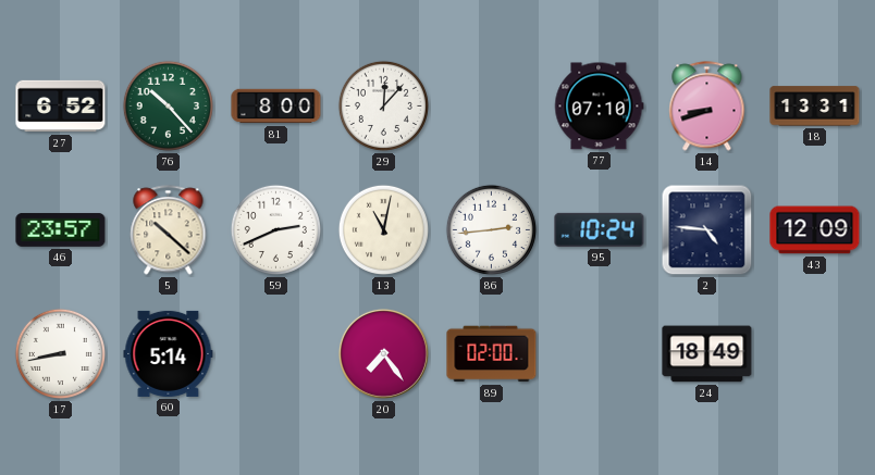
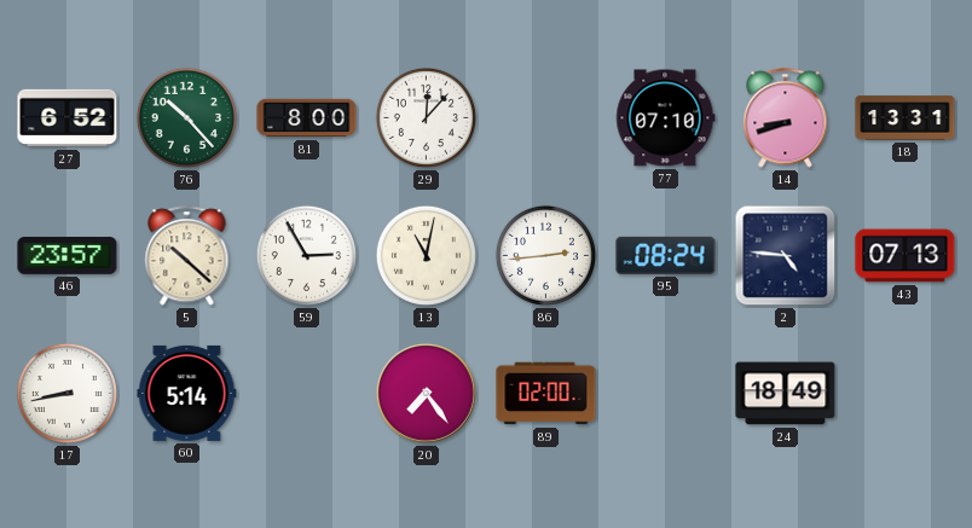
59: 2:41 -> 2:55
95: 10:24 -> 08:24
43: 12:09 -> 07:13
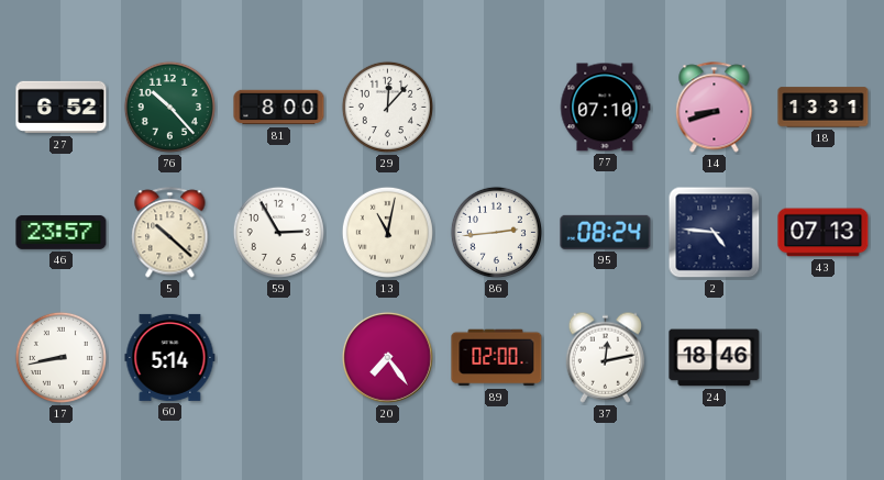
37: none -> 12:13
24: 18:49 -> 18:46
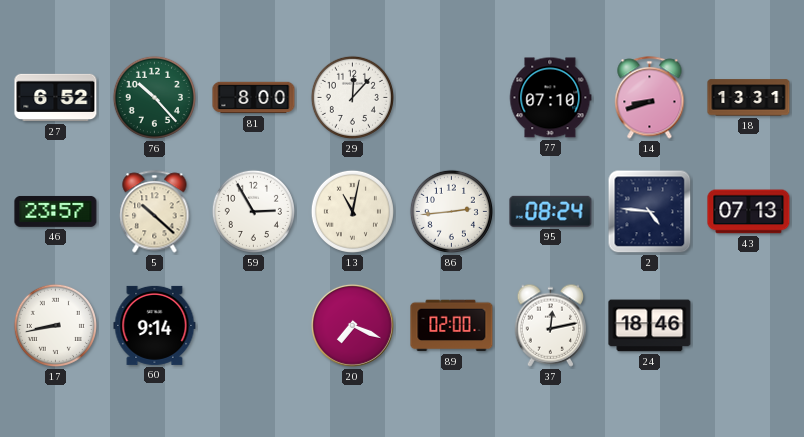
60: 5:14 -> 9:14
20: 7:24 -> 7:19
